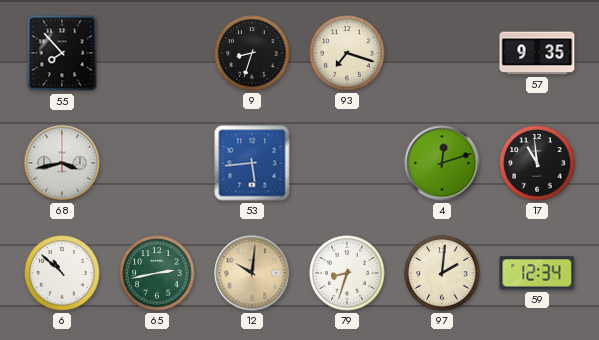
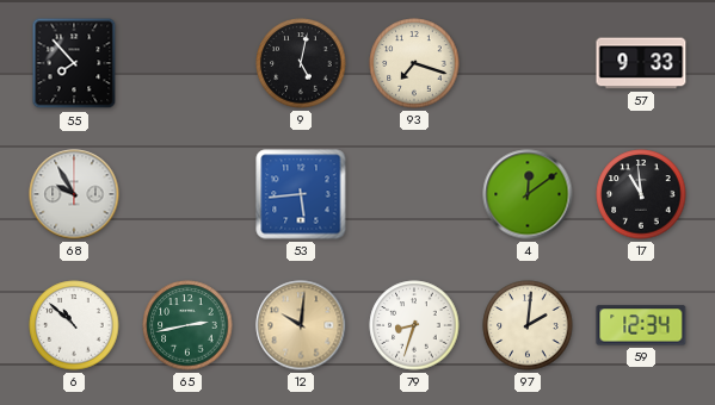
9: 8:33 -> 5:02
57: 9:35 -> 9:33
68: 3:43 -> 9:55
4: 12:12 -> 12:09
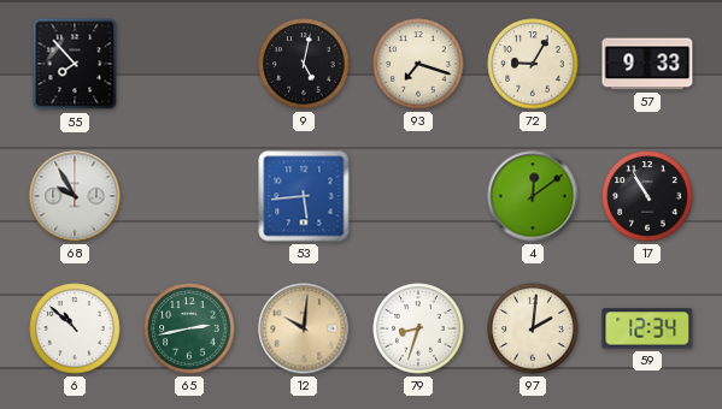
72: none -> 9:05
17: 10:59 -> 10:55
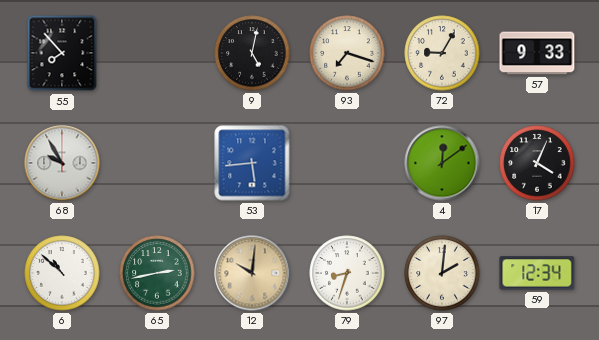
17: 10:55 -> 4:04
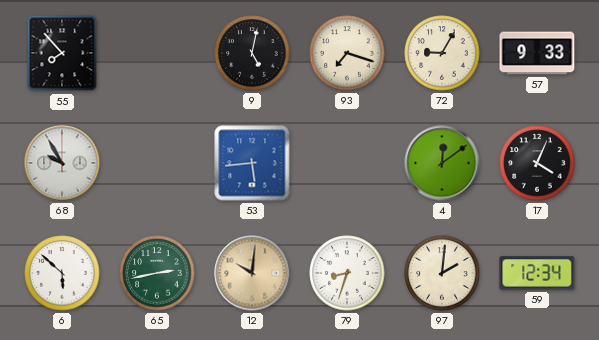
6: 10:52 -> 5:52
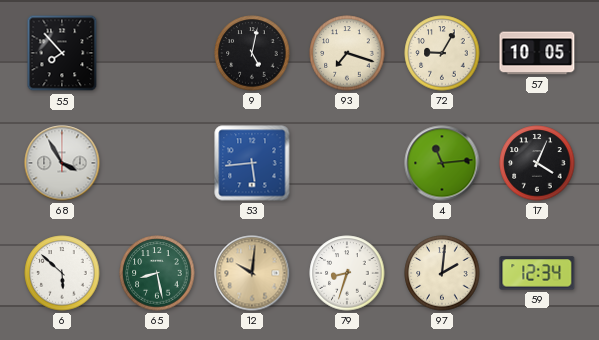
57: 9:33 -> 10:05
68: 9:55 -> 3:55
4: 12:09 -> 11:14
65: 2:43 -> 8:28
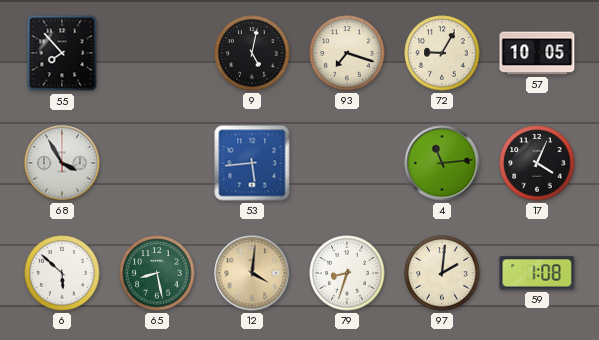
12: 10:01 -> 4:01
59: 12:34 -> 1:08
